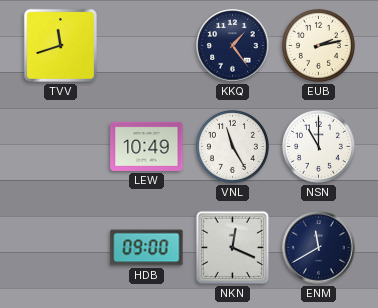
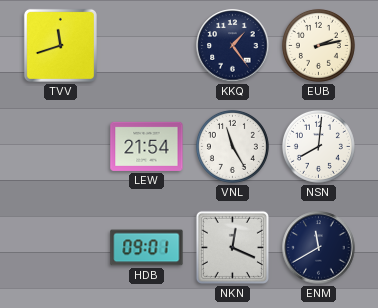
LEW: 10:49 -> 21:54
NSN: 11:00 -> 8:01
HDB: 09:00 -> 09:01
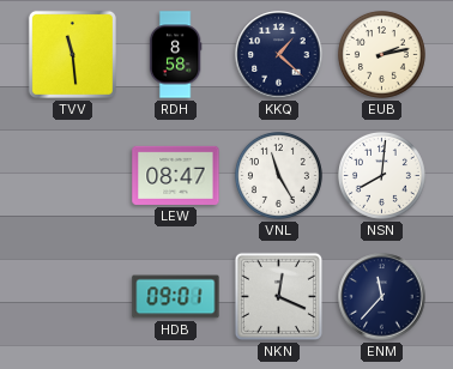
TVV: 11:42 -> 11:29
RDH: none -> 8:58
KKQ: 1:24 -> 1:22
LEW: 21:54 -> 08:47
ENM: 11:40 -> 11:37
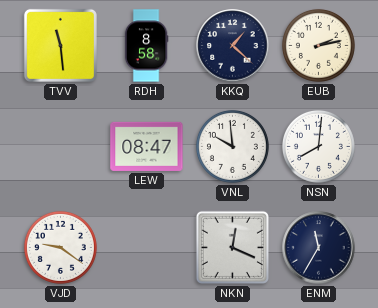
VNL: 11:25 -> 9:59
VJD: none -> 9:21
HDB: 09:01 -> none
ENM: 11:37 -> 11:35
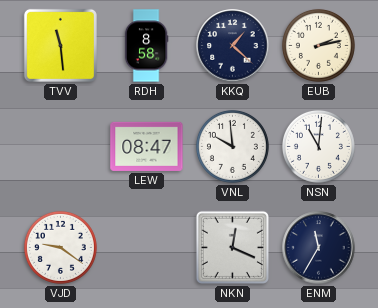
NSN: 8:01 -> 11:01
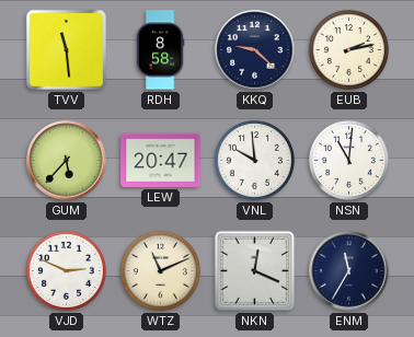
KKQ: 1:22 -> 9:22
GUM: none -> 5:37
LEW: 08:47 -> 20:47
VJD: 9:21 -> 2:49
WTZ: none -> 11:11
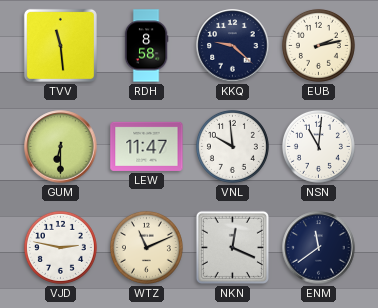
GUM: 5:37 -> 6:30
LEW: 20:47 -> 11:47
VJD: 2:49 -> 2:47
ENM: 11:35 -> 11:39
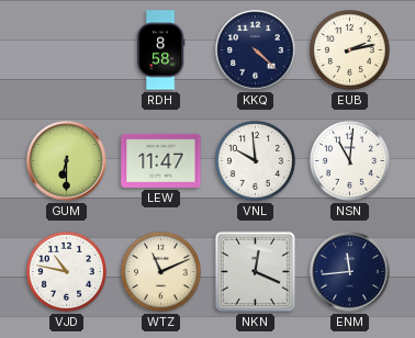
TVV: 11:29 -> none
KKQ: 9:22 -> 4:22
VJD: 2:47 -> 10:47
ENM: 11:39 -> 11:44
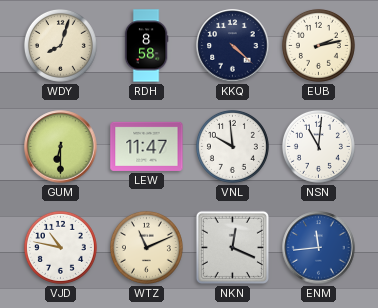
WDY: none -> 8:03
ENM dial: navy -> blue
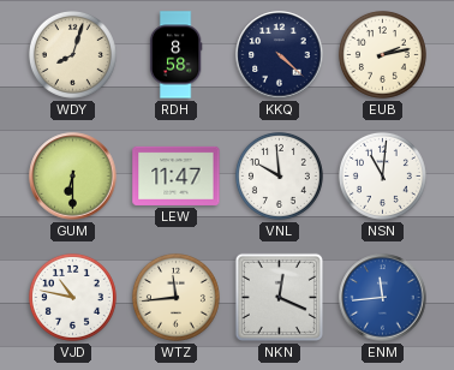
WTZ: 11:11 -> 11:44
